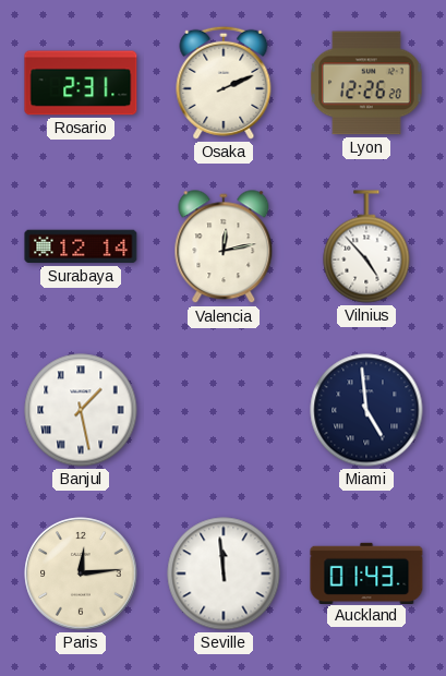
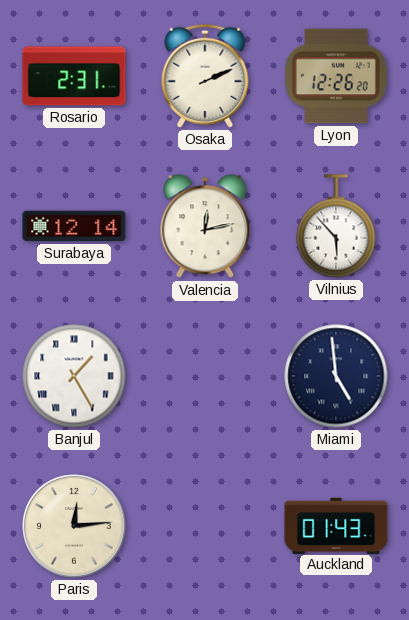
Vilnius: 4:53 -> 5:53
Banjul: 1:28 -> 1:25
Seville: 11:59 -> none
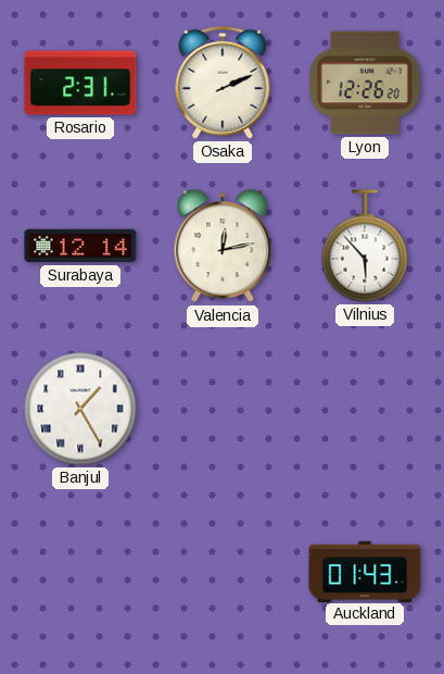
Miami: 4:59 -> none
Paris: 12:14 -> none
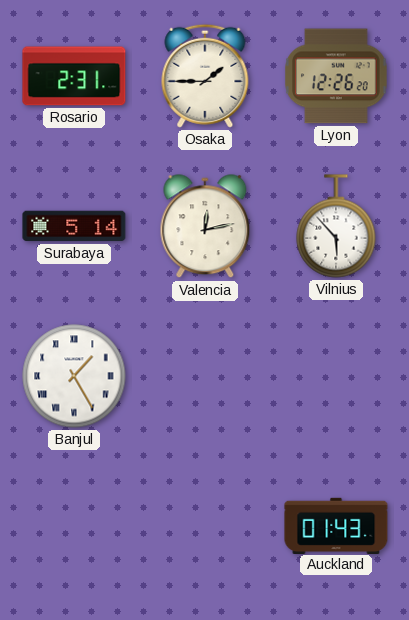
Osaka: 2:11 -> 1:45
Surabaya: 12:14 -> 5:14
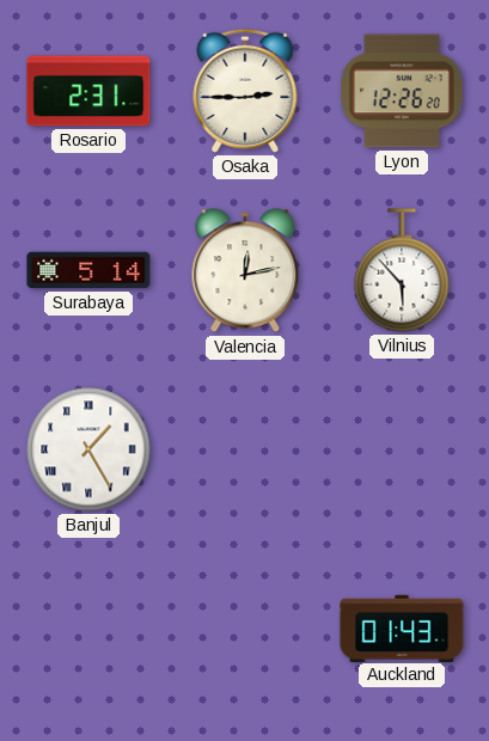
Osaka: 1:45 -> 2:45
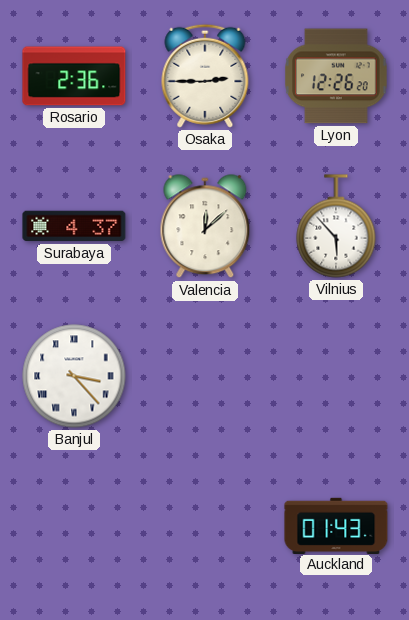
Rosario: 2:31 -> 2:36
Surabaya: 5:14 -> 4:37
Valencia: 12:13 -> 12:08
Banjul: 1:25 -> 3:23
